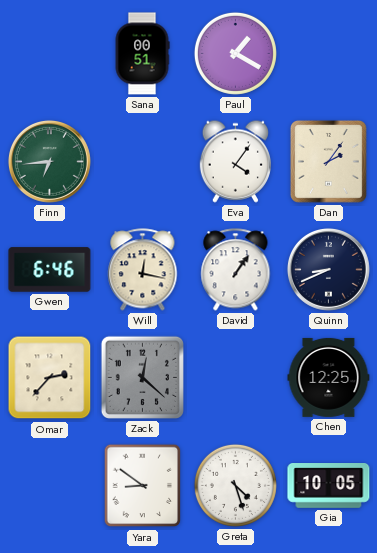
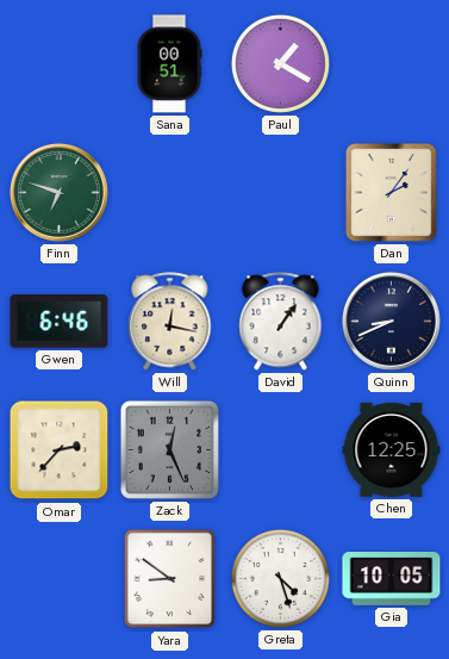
Finn: 6:44 -> 6:48
Eva: 4:06 -> none
Zack: 12:22 -> 12:26
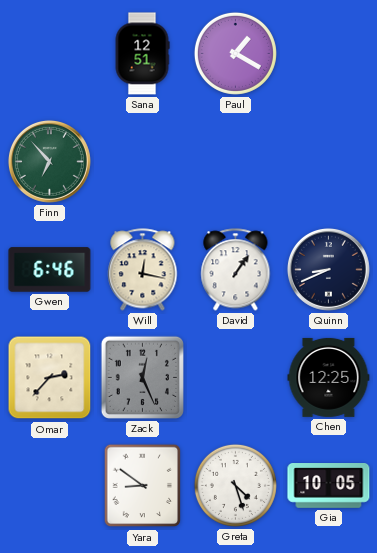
Sana: 00:51 -> 12:51
Finn: 6:48 -> 6:53
Dan: 2:06 -> none
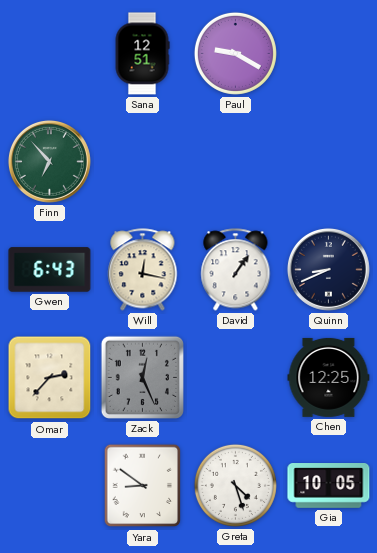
Paul: 1:20 -> 9:20
Gwen: 6:46 -> 6:43
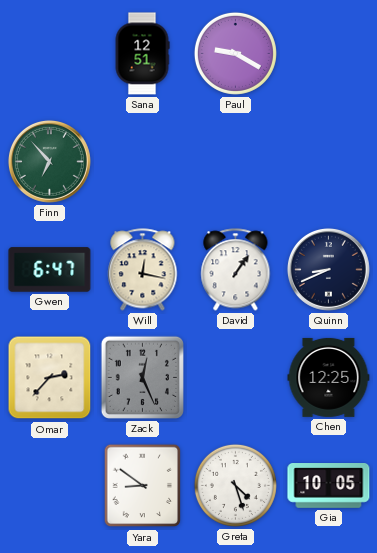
Gwen: 6:43 -> 6:47
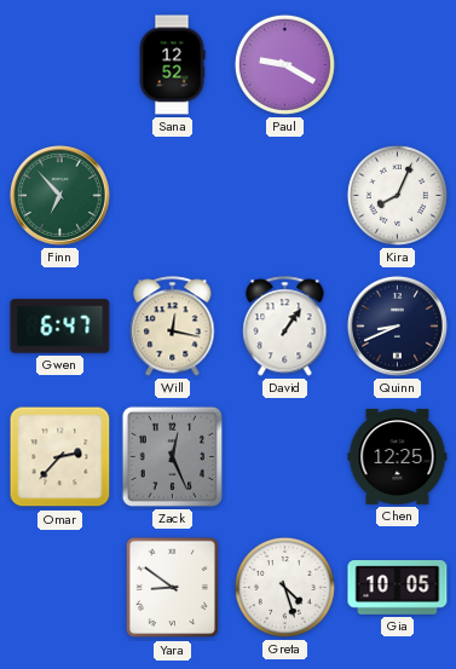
Sana: 12:51 -> 12:52
Kira: none -> 8:04
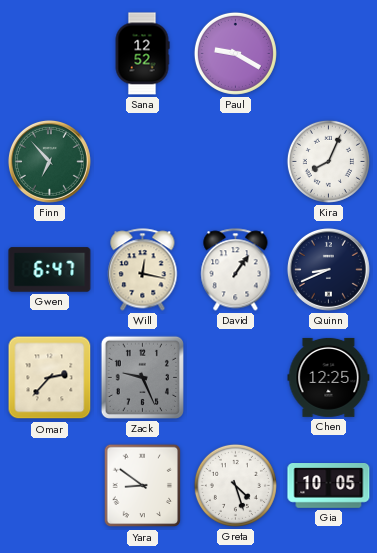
Zack: 12:26 -> 9:26
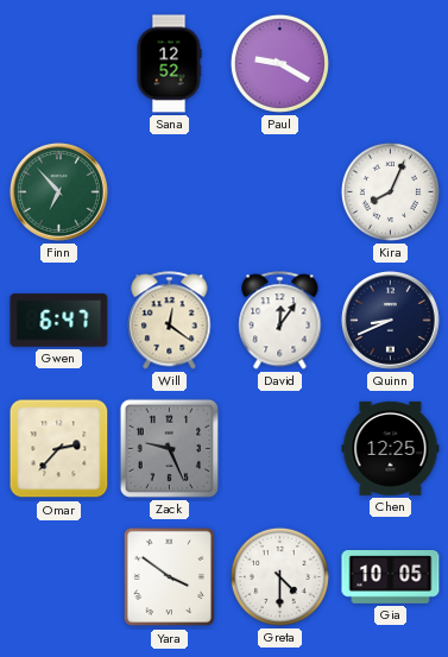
Will: 12:17 -> 12:21
David: 1:06 -> 12:06
Yara: 8:51 -> 3:51
Greta: 4:27 -> 4:30
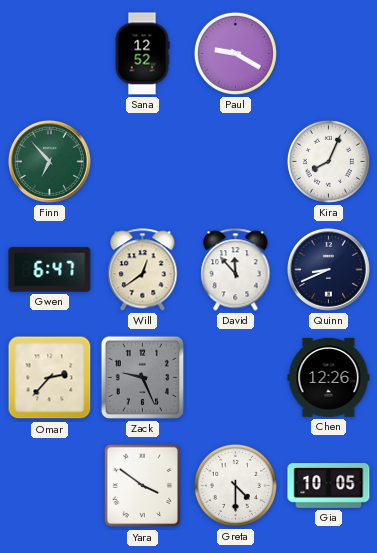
Will: 12:21 -> 12:39
David: 12:06 -> 11:53
Chen: 12:25 -> 12:26
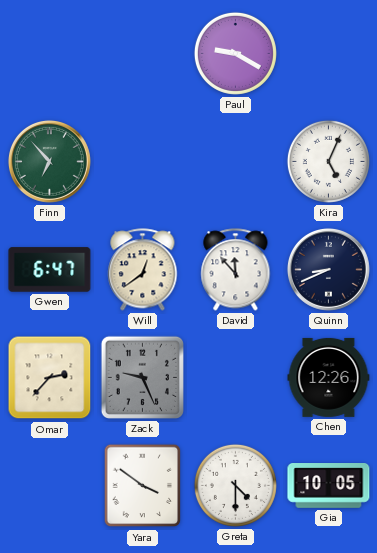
Sana: 12:52 -> none
Kira: 8:04 -> 5:04
